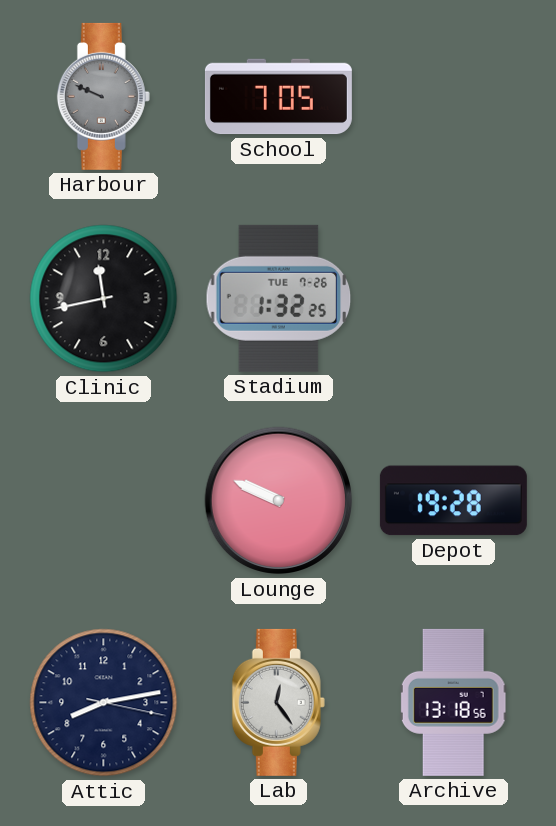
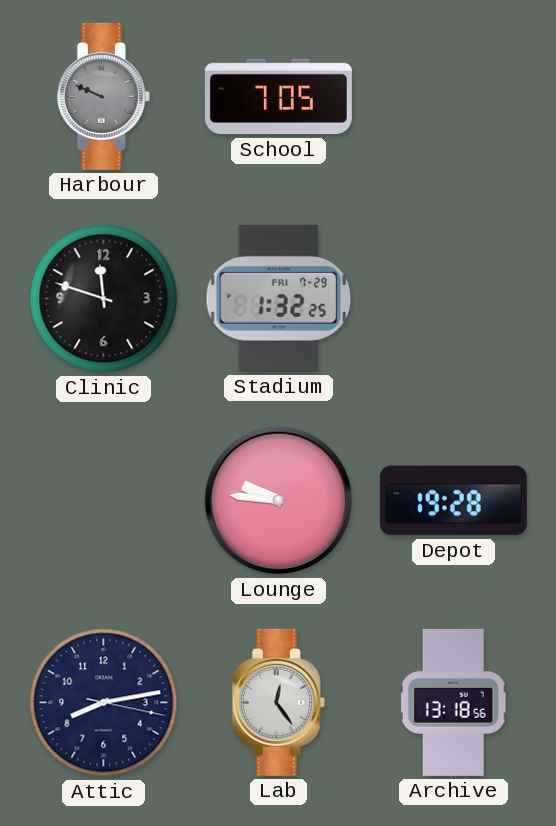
Clinic: 11:43 -> 11:48
Stadium date: TUE 7-26 -> FRI 7-29
Lounge: 9:49 -> 9:46
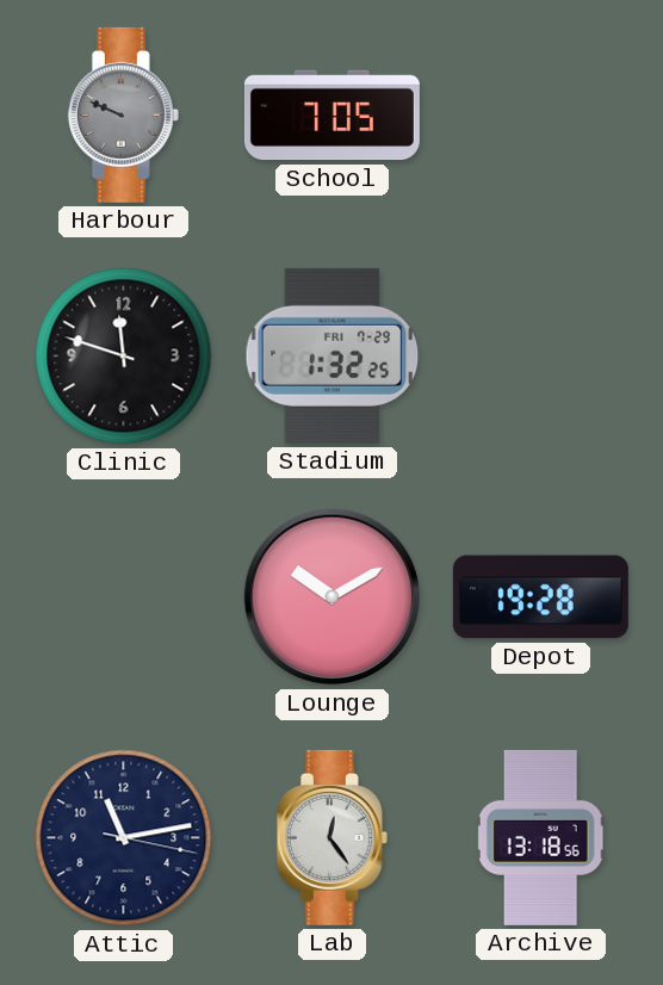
Lounge: 9:46 -> 10:10
Attic: 8:13 -> 11:13
